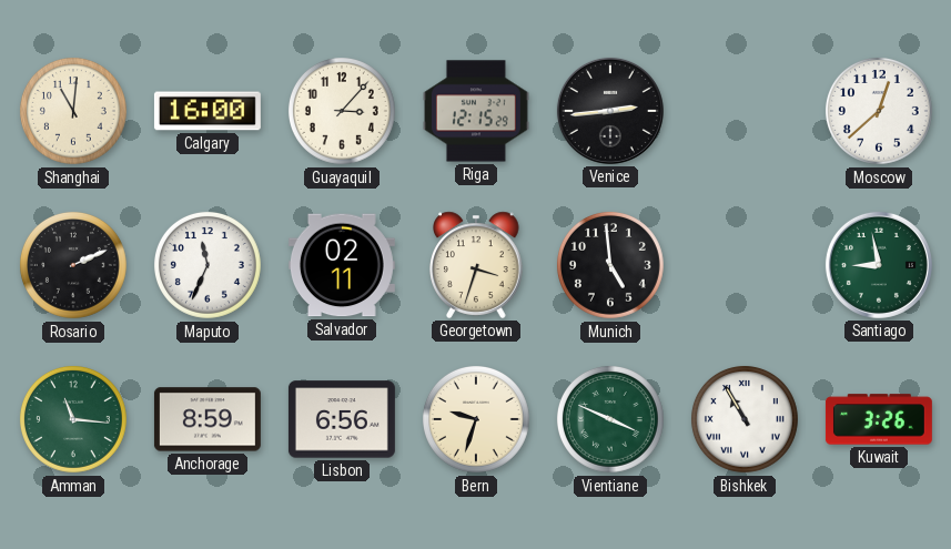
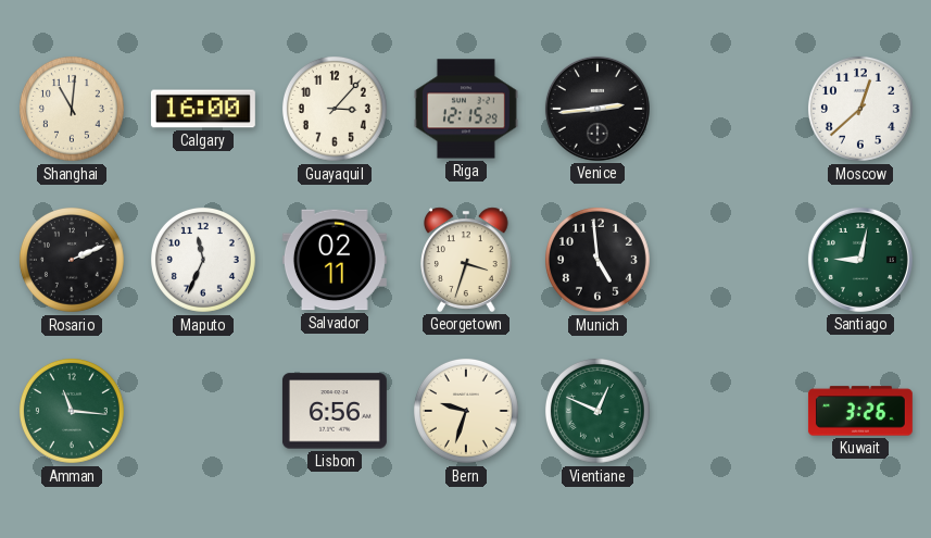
Santiago: 8:58 -> 9:02
Anchorage: 8:59 -> none
Vientiane: 3:49 -> 12:49
Bishkek: 10:55 -> none
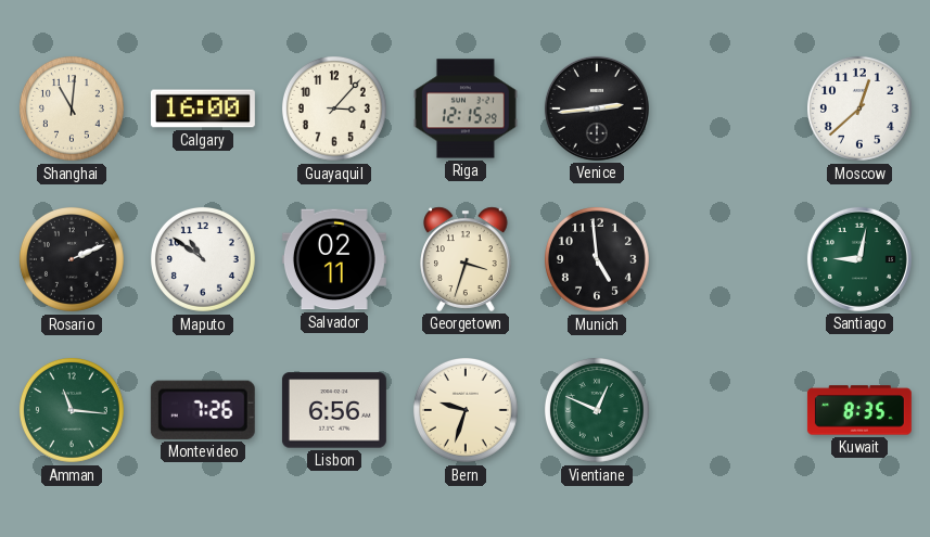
Maputo: 11:34 -> 10:51
Montevideo: none -> 7:26
Kuwait: 3:26 -> 8:35
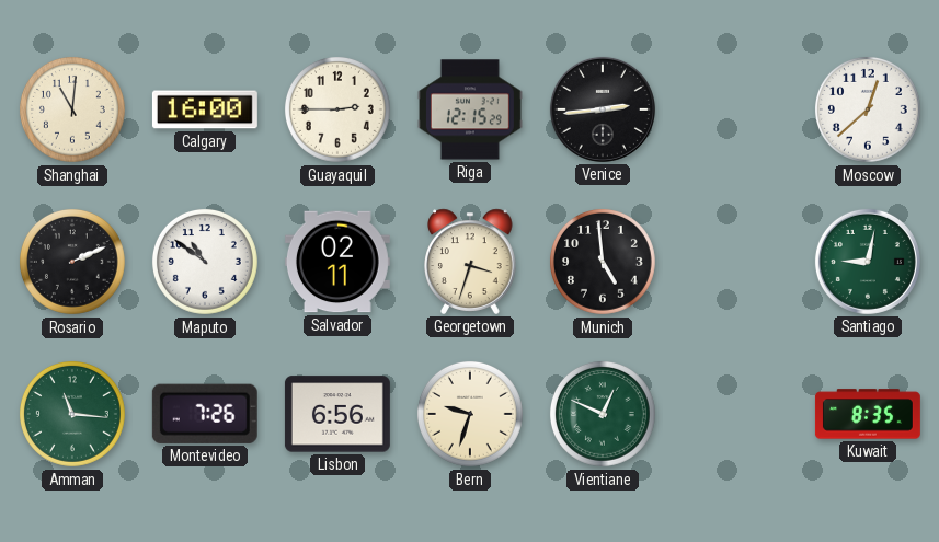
Guayaquil: 3:07 -> 2:45
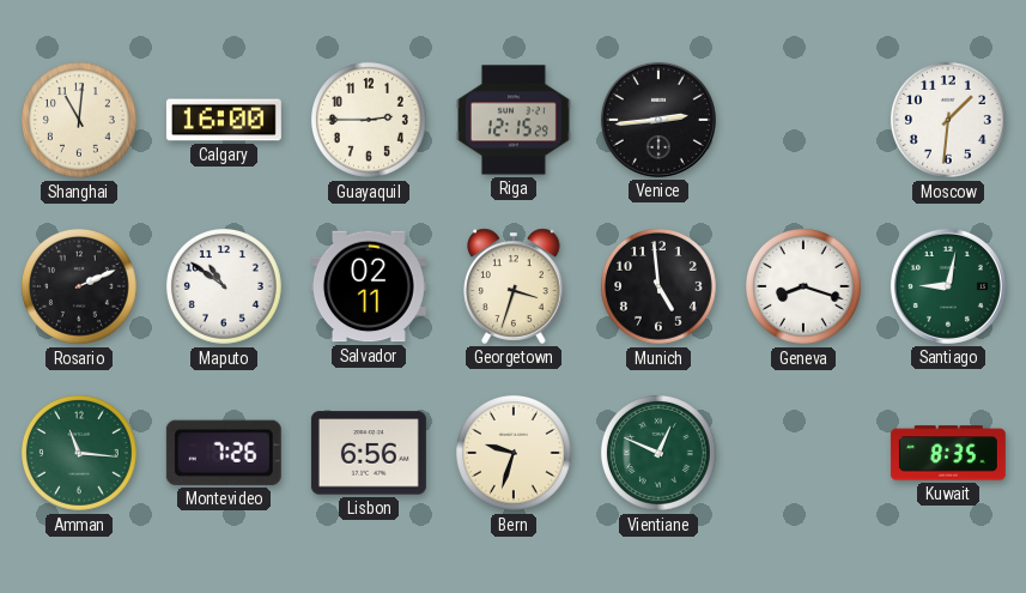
Moscow: 12:38 -> 1:31
Geneva: none -> 8:18
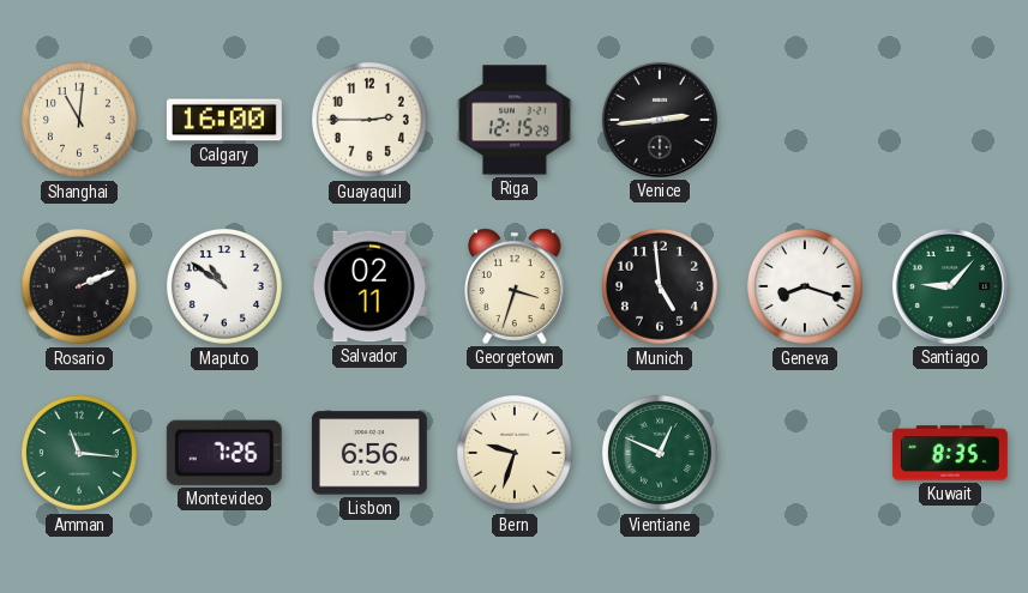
Moscow: 1:31 -> none
Santiago: 9:02 -> 9:07
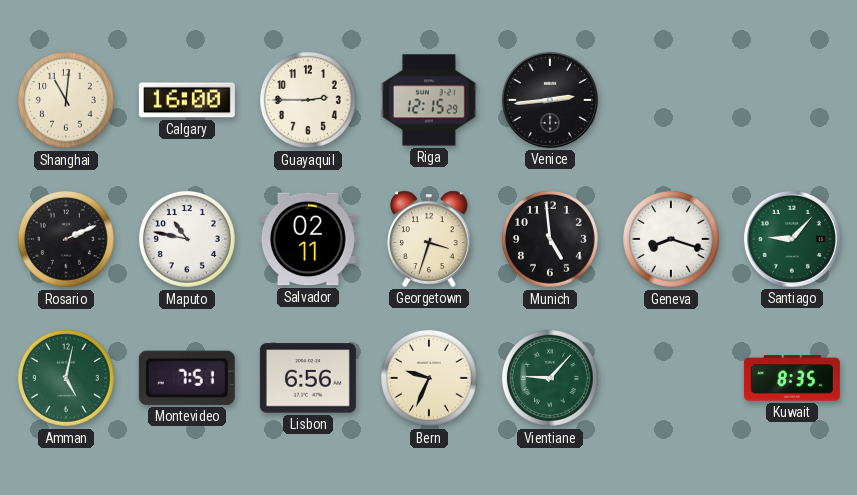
Maputo: 10:51 -> 10:47
Amman: 11:16 -> 5:02
Montevideo: 7:26 -> 7:51
Bern: 9:33 -> 9:34
Vientiane: 12:49 -> 9:07
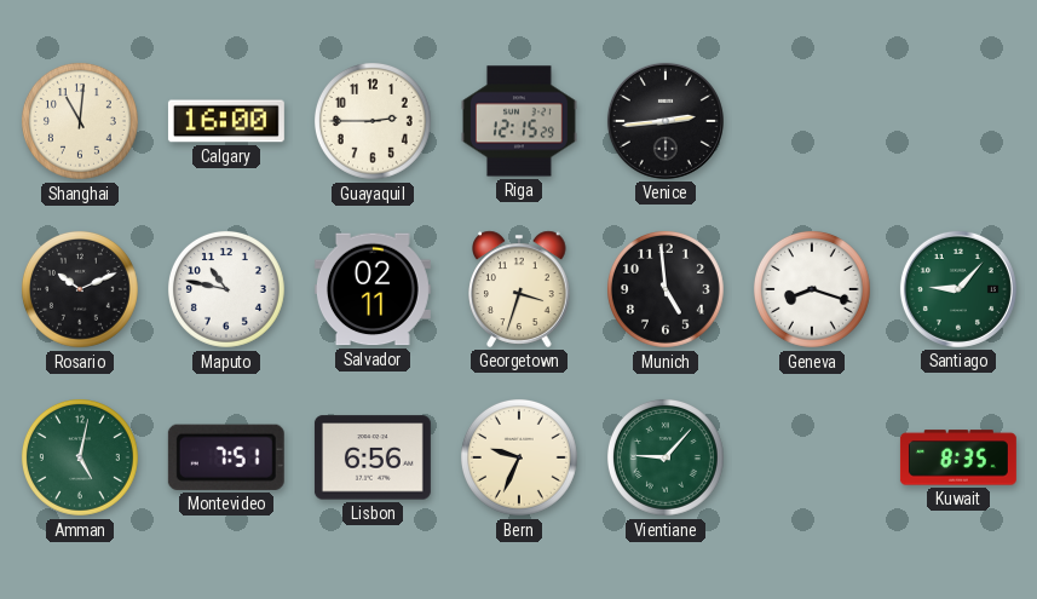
Rosario: 2:11 -> 10:11
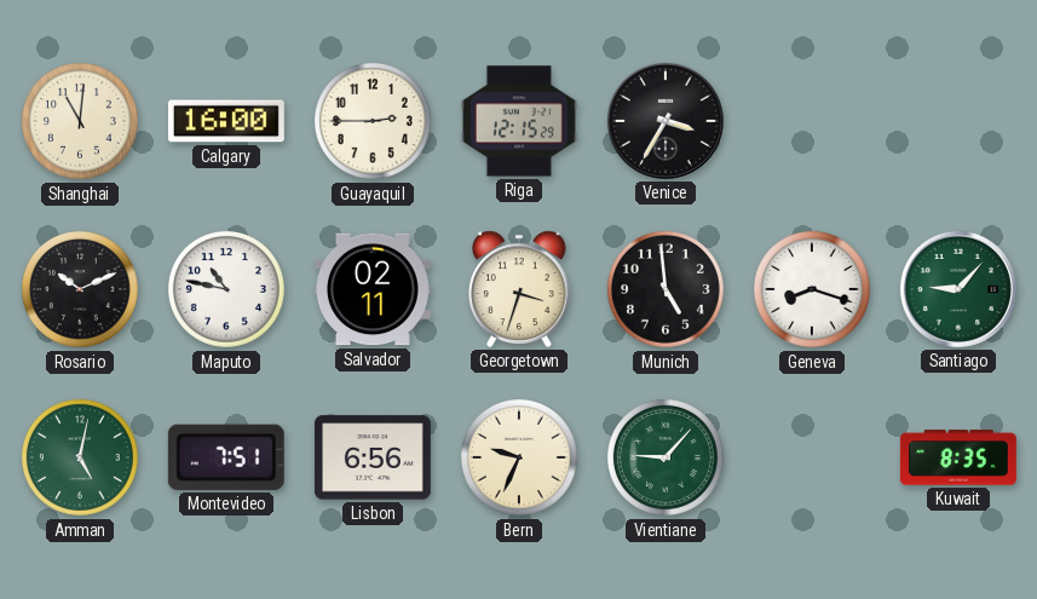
Venice: 2:44 -> 3:35
